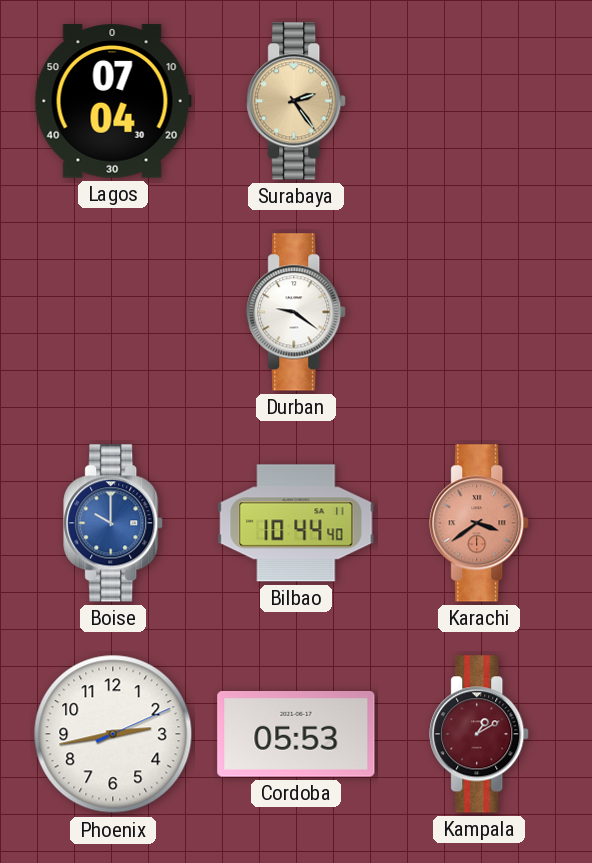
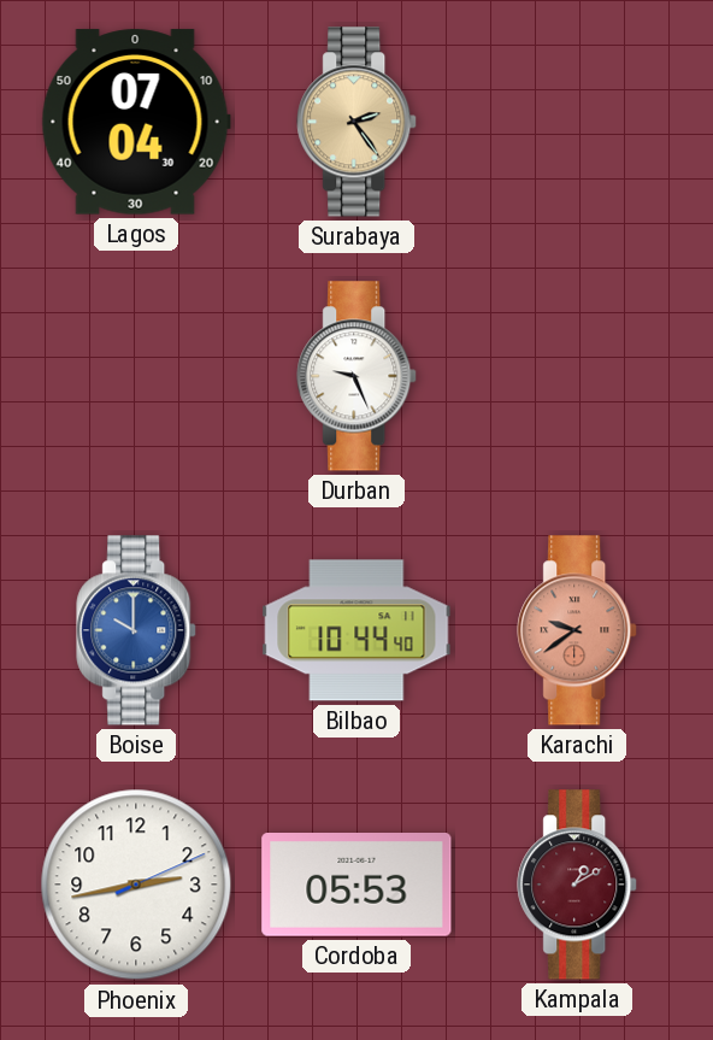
Durban: 9:21 -> 9:26
Karachi: 3:39 -> 9:39
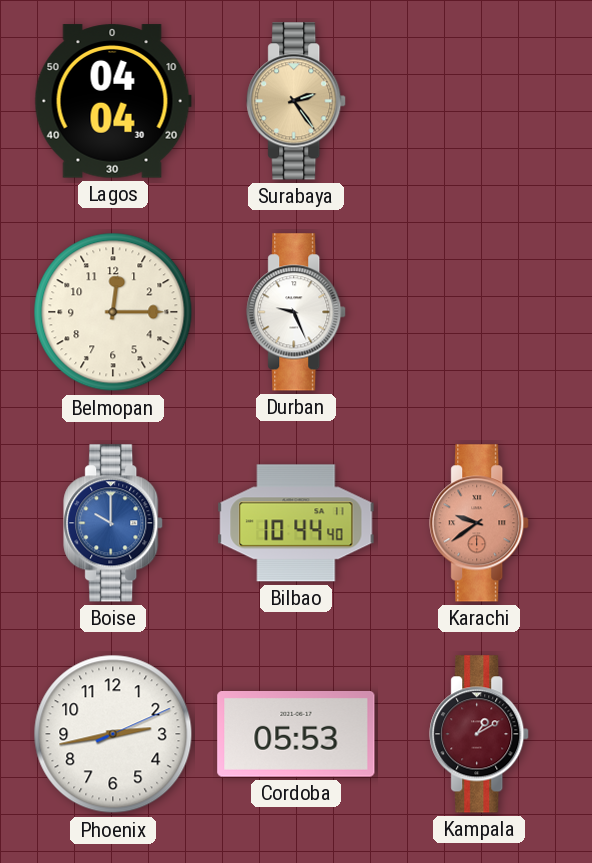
Lagos: 07:04 -> 04:04
Belmopan: none -> 12:15
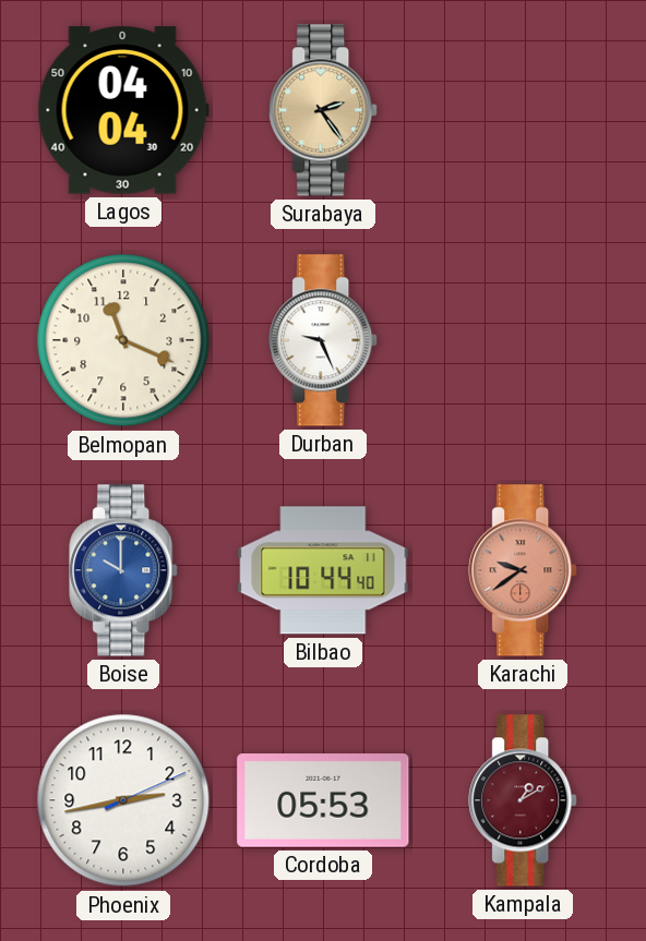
Belmopan: 12:15 -> 11:19
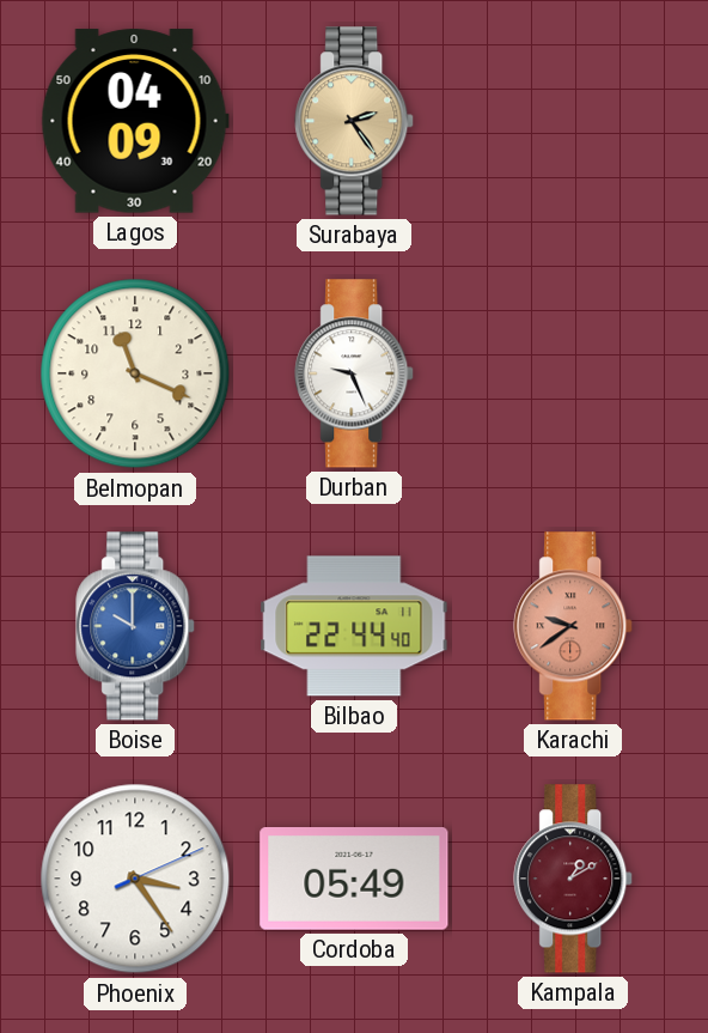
Lagos: 04:04 -> 04:09
Bilbao: 10:44 -> 22:44
Phoenix: 2:43 -> 3:24
Cordoba: 05:53 -> 05:49
